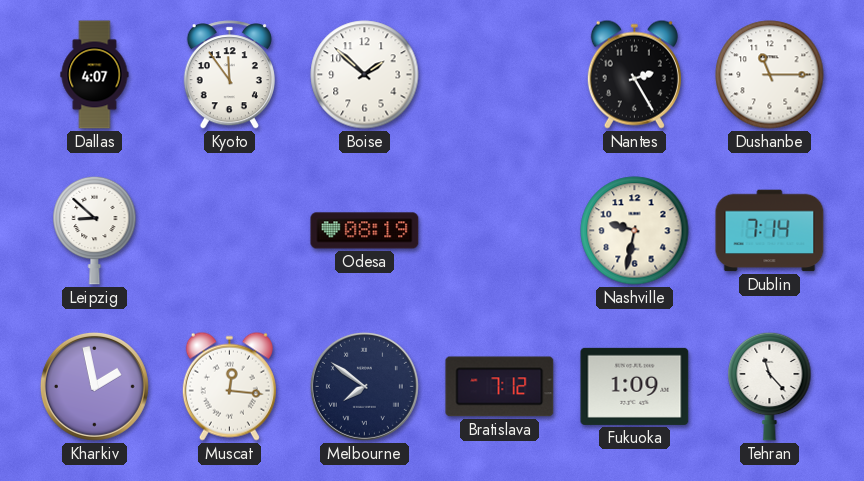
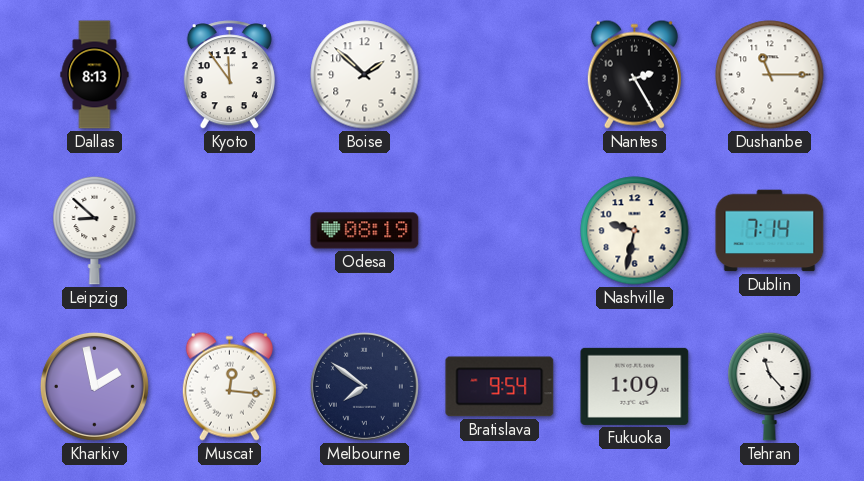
Dallas: 4:07 -> 8:13
Bratislava: 7:12 -> 9:54
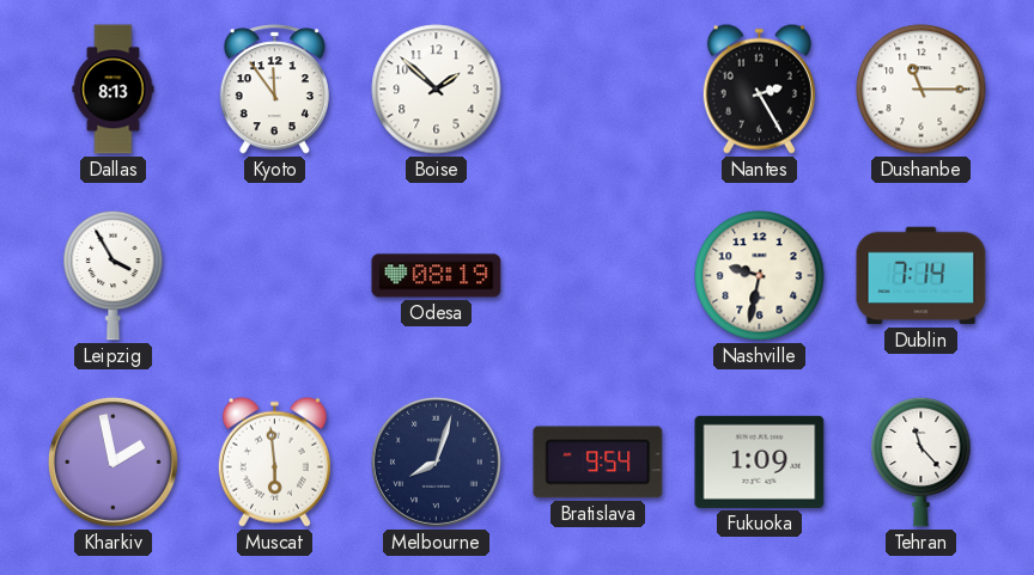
Leipzig: 8:52 -> 3:55
Muscat: 12:16 -> 5:59
Melbourne: 7:51 -> 8:03
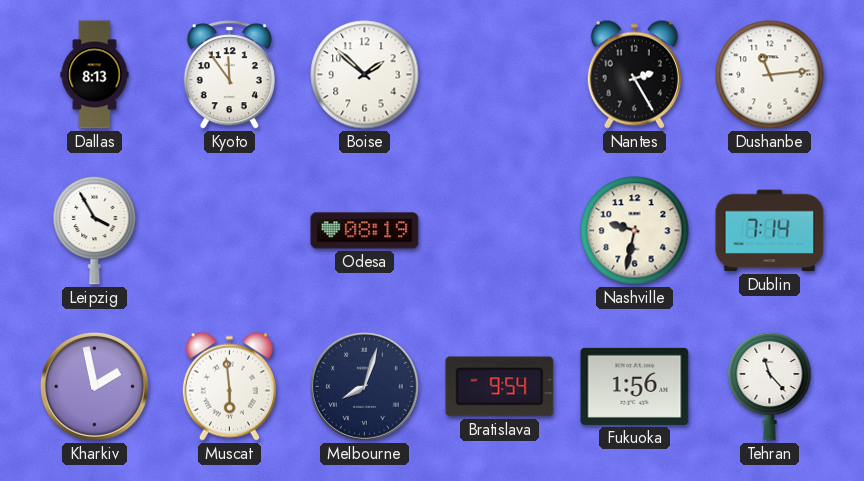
Dushanbe: 11:15 -> 11:14
Fukuoka: 1:09 -> 1:56
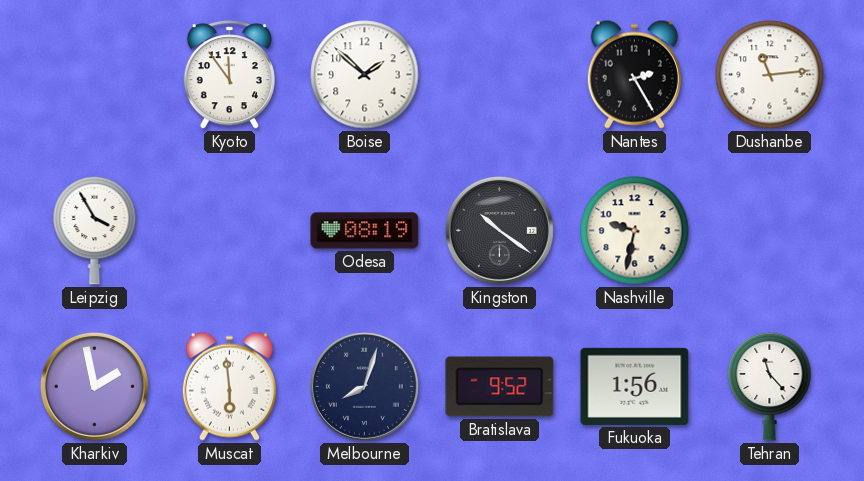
Dallas: 8:13 -> none
Kingston: none -> 10:21
Dublin: 7:14 -> none
Bratislava: 9:54 -> 9:52
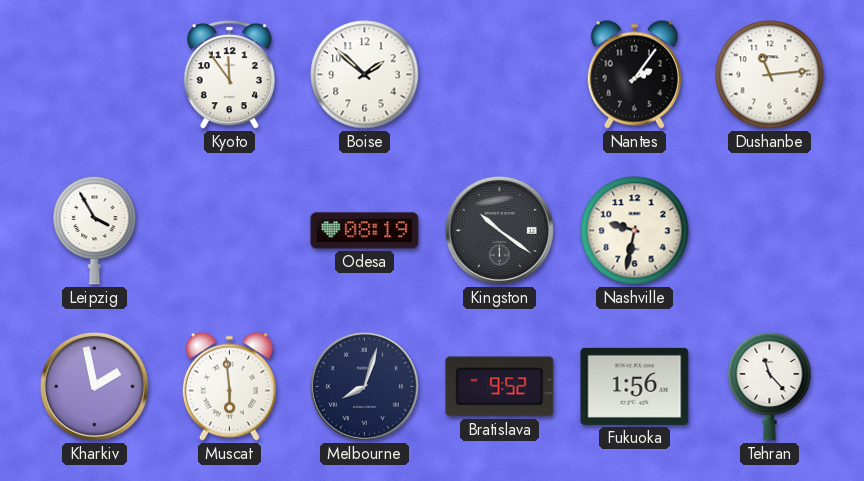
Nantes: 2:25 -> 2:06
